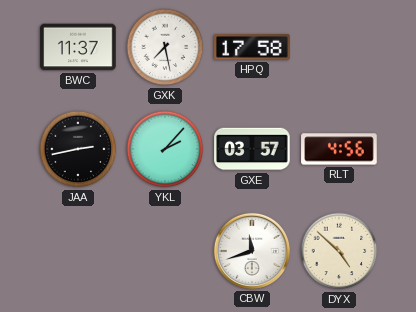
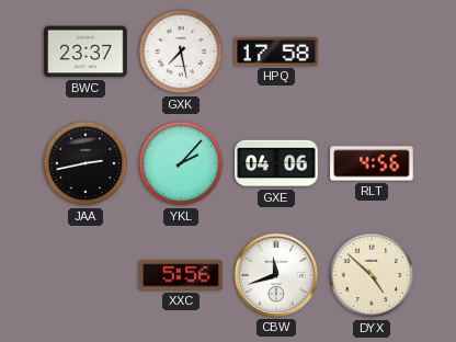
BWC: 11:37 -> 23:37
GXE: 03:57 -> 04:06
XXC: none -> 5:56
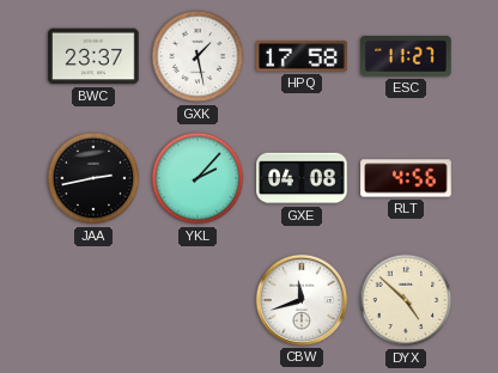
GXK: 7:28 -> 1:28
ESC: none -> 11:27
GXE: 04:06 -> 04:08
XXC: 5:56 -> none
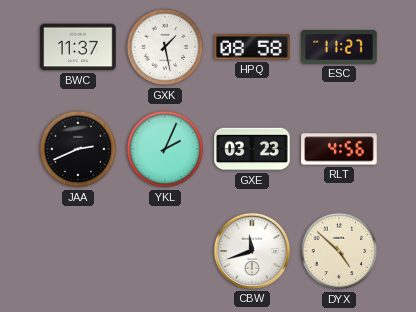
BWC: 23:37 -> 11:37
HPQ: 17:58 -> 08:58
JAA: 2:43 -> 2:41
YKL: 2:07 -> 2:04
GXE: 04:08 -> 03:23
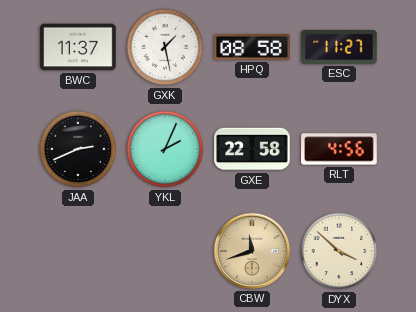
GXE: 03:23 -> 22:58
CBW dial: white -> champagne
DYX: 4:52 -> 3:52
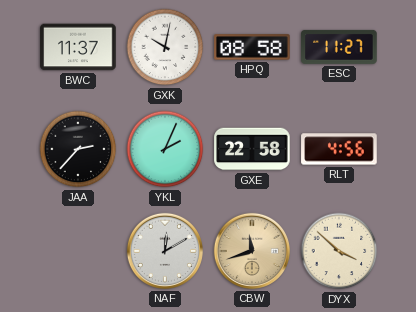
GXK: 1:28 -> 10:02
JAA: 2:41 -> 2:37
NAF: none -> 12:10
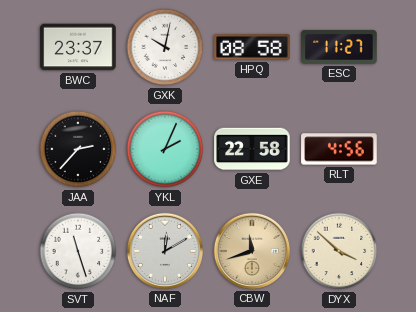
BWC: 11:37 -> 23:37
SVT: none -> 11:27
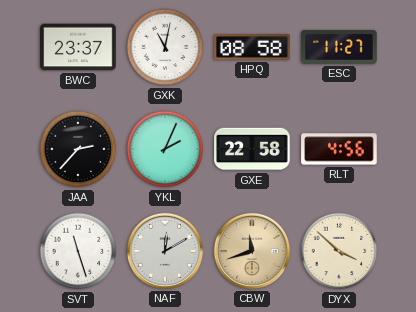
GXK: 10:02 -> 11:02
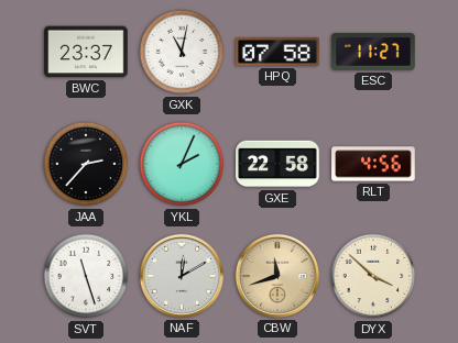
HPQ: 08:58 -> 07:58
